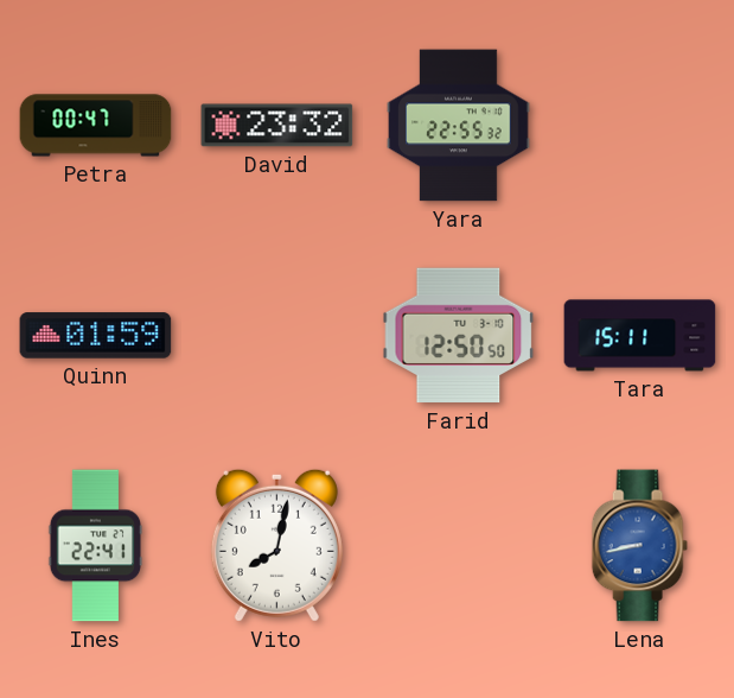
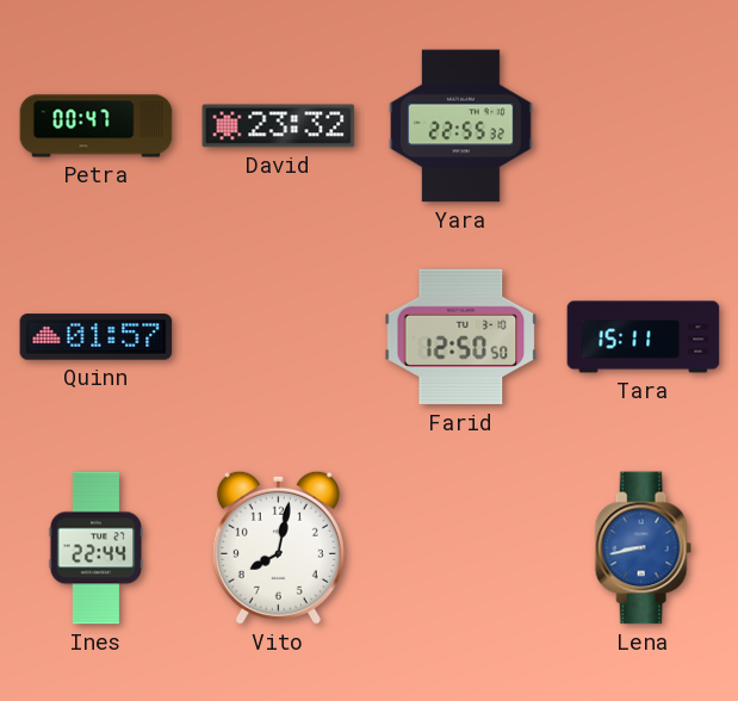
Quinn: 01:59 -> 01:57
Ines: 22:41 -> 22:44
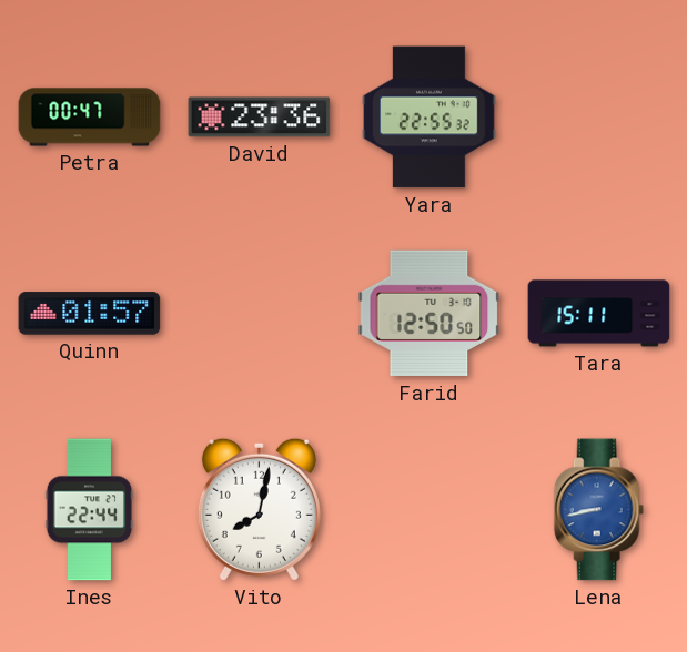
David: 23:32 -> 23:36
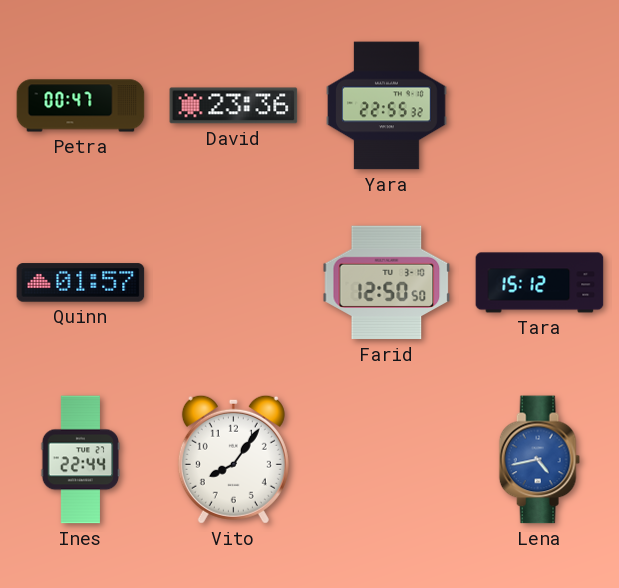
Tara: 15:11 -> 15:12
Vito: 8:02 -> 8:06
Lena: 8:43 -> 4:43
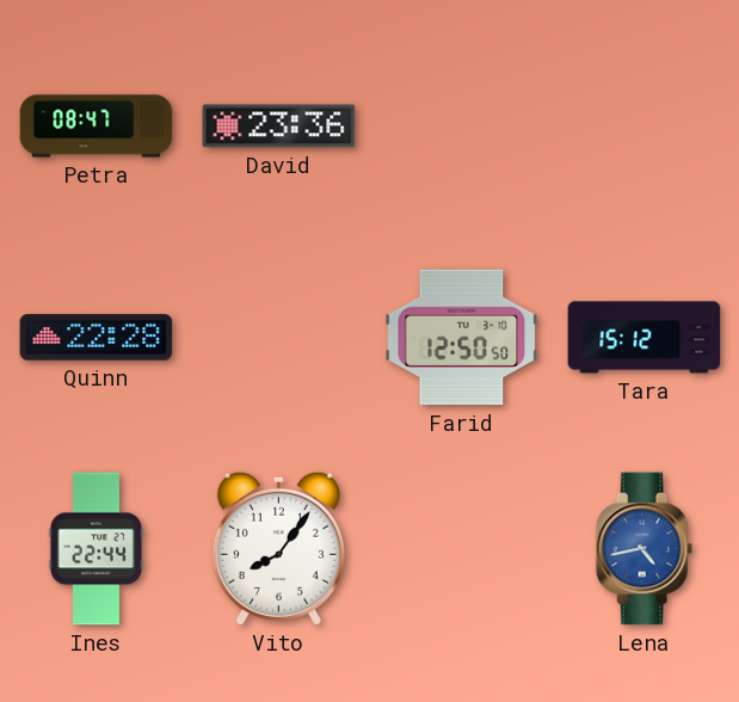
Petra: 00:47 -> 08:47
Yara: 22:55 -> none
Quinn: 01:57 -> 22:28
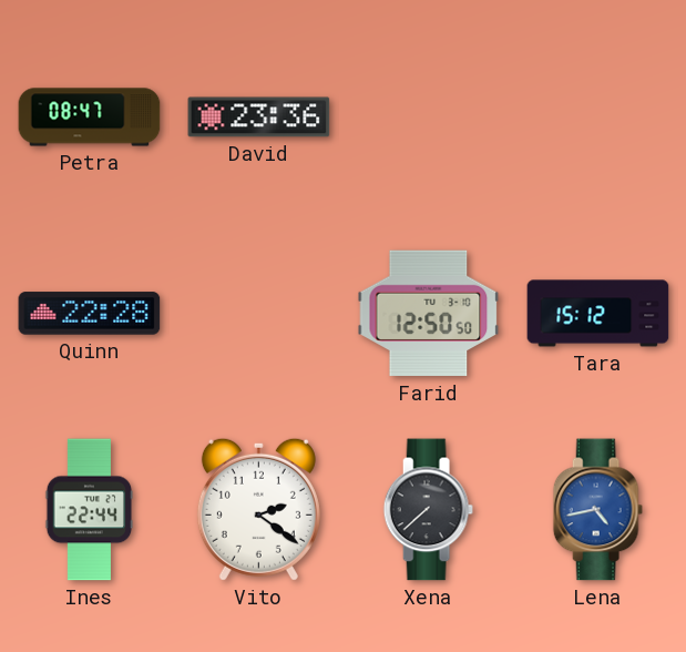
Vito: 8:06 -> 2:21
Xena: none -> 7:38
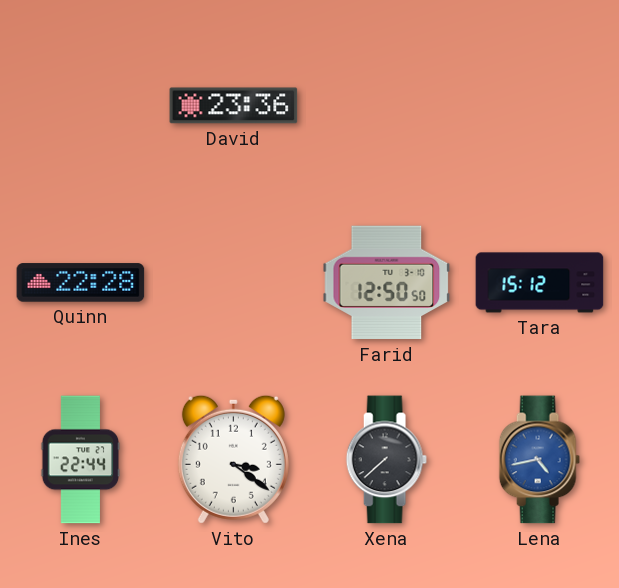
Petra: 08:47 -> none
Vito: 2:21 -> 3:21
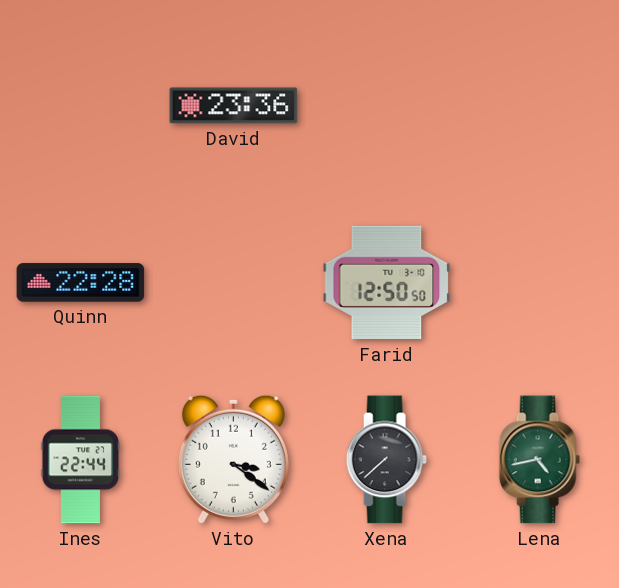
Tara: 15:12 -> none
Lena dial: blue -> green
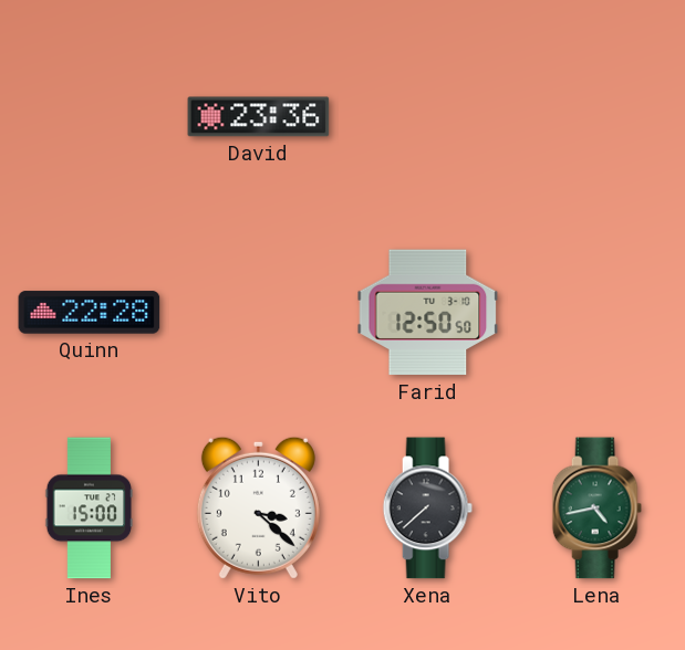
Ines: 22:44 -> 15:00
Vito: 3:21 -> 3:22
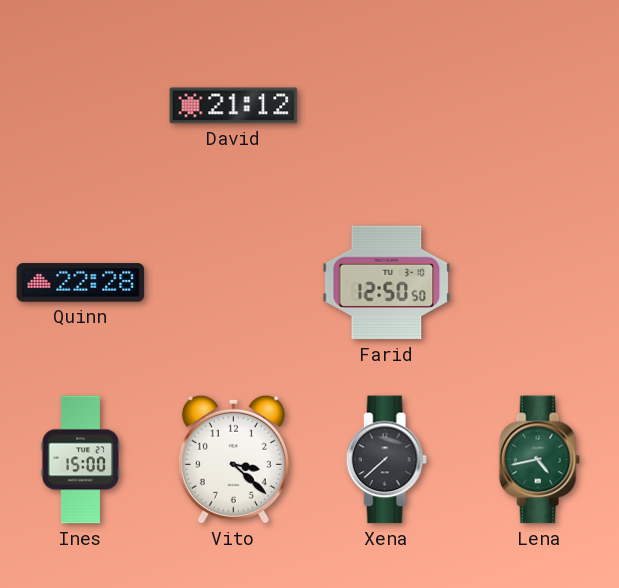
David: 23:36 -> 21:12
